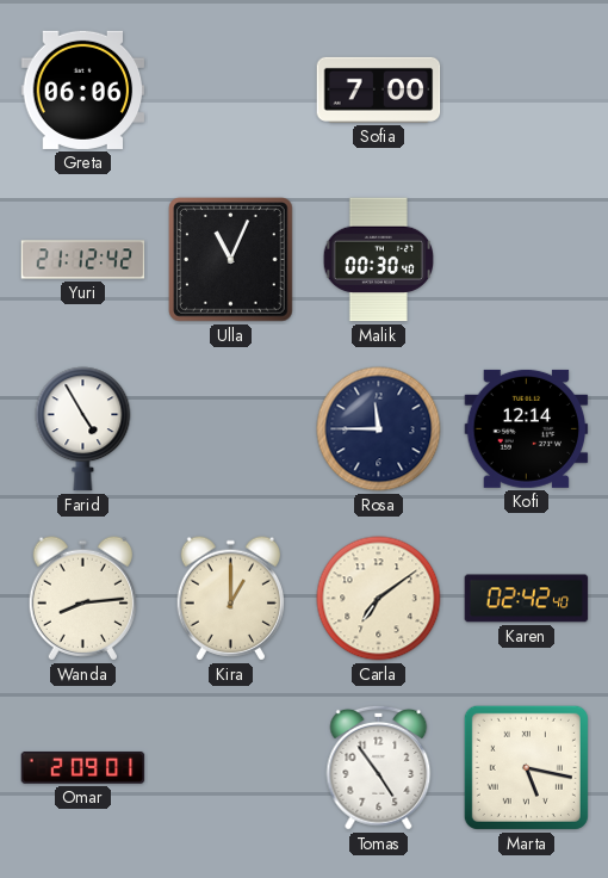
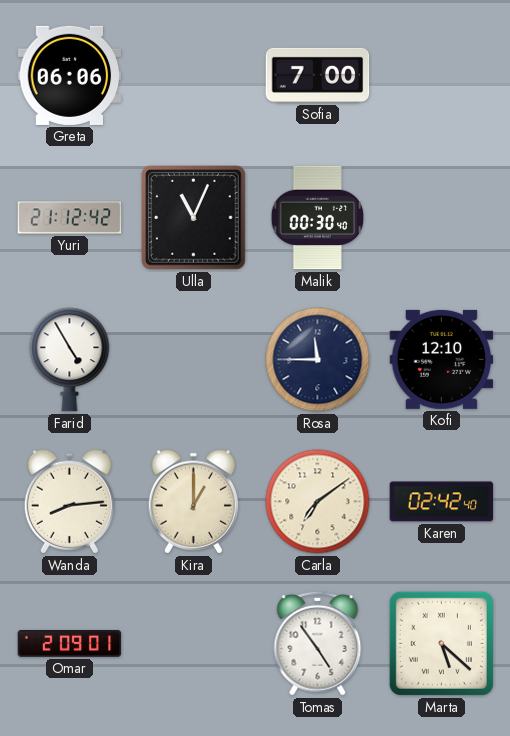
Kofi: 12:14 -> 12:10
Marta: 5:17 -> 5:22
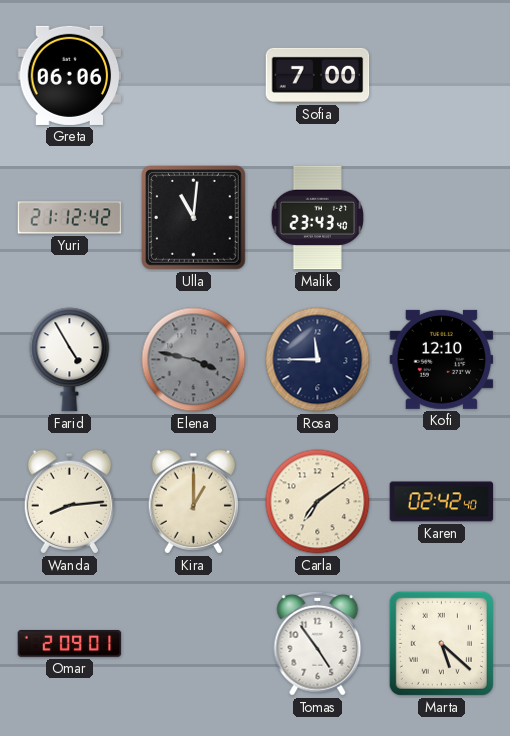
Ulla: 11:04 -> 11:01
Malik: 00:30 -> 23:43
Elena: none -> 3:47
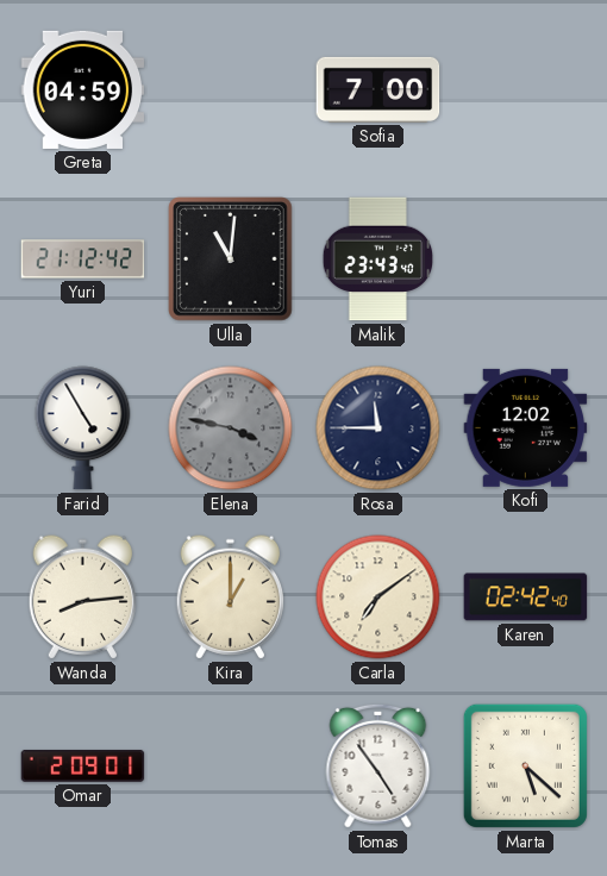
Greta: 06:06 -> 04:59
Kofi: 12:10 -> 12:02
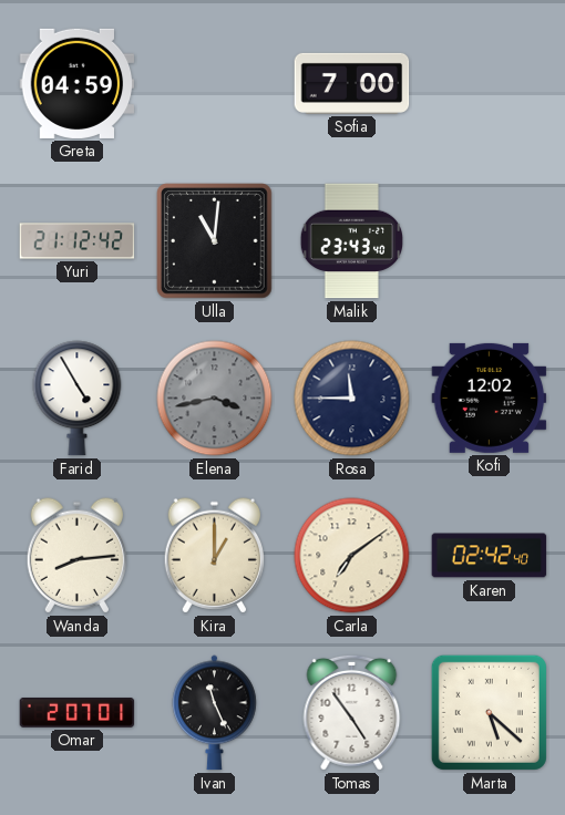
Elena: 3:47 -> 3:43
Omar: 2:09 -> 2:07
Ivan: none -> 11:26
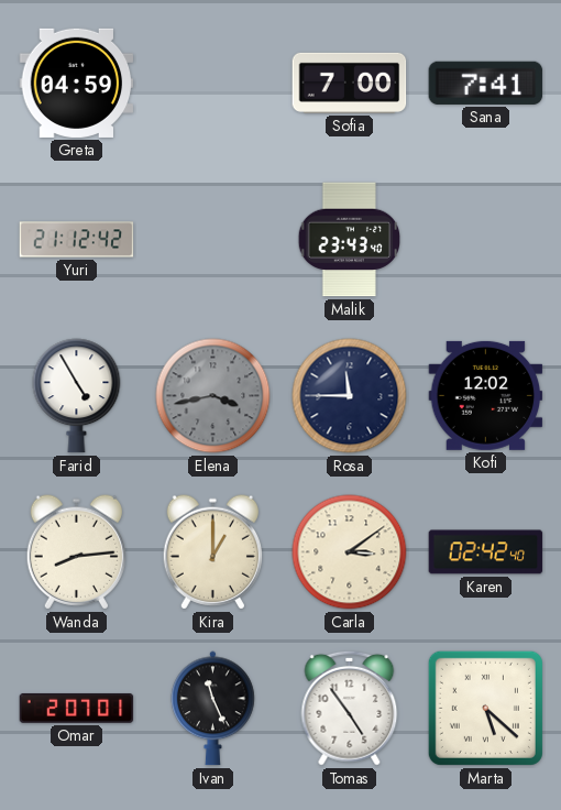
Sana: none -> 7:41
Ulla: 11:01 -> none
Carla: 7:09 -> 3:09
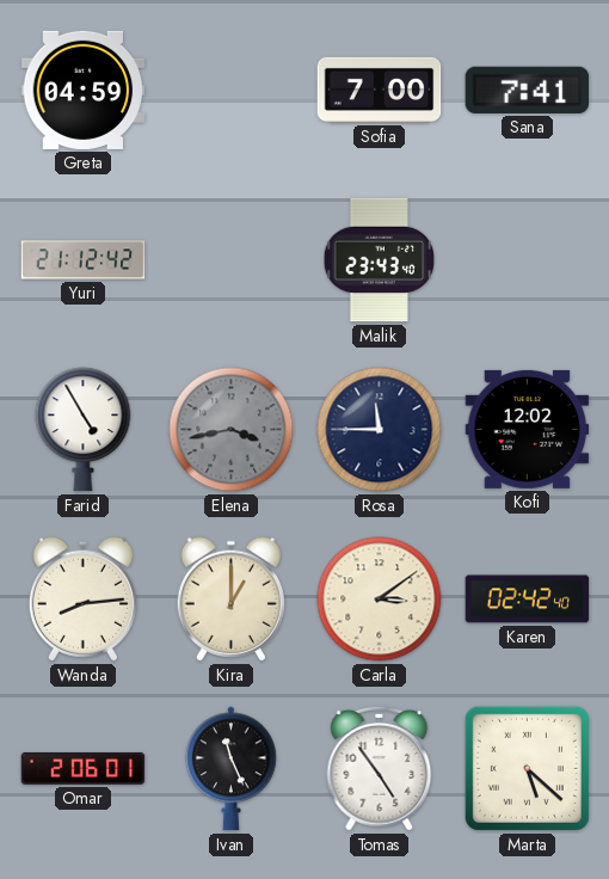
Omar: 2:07 -> 2:06
